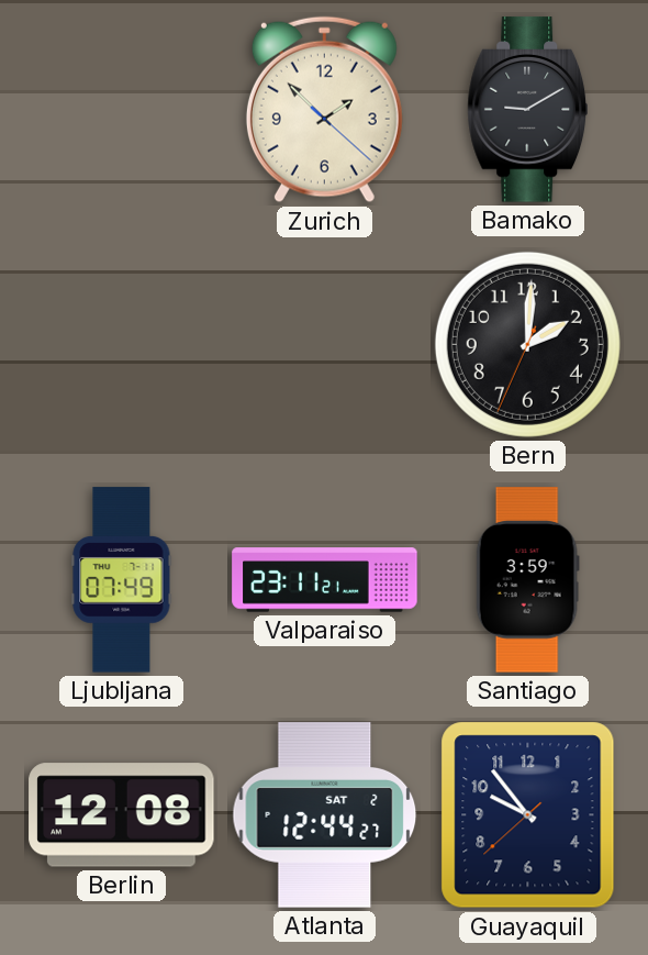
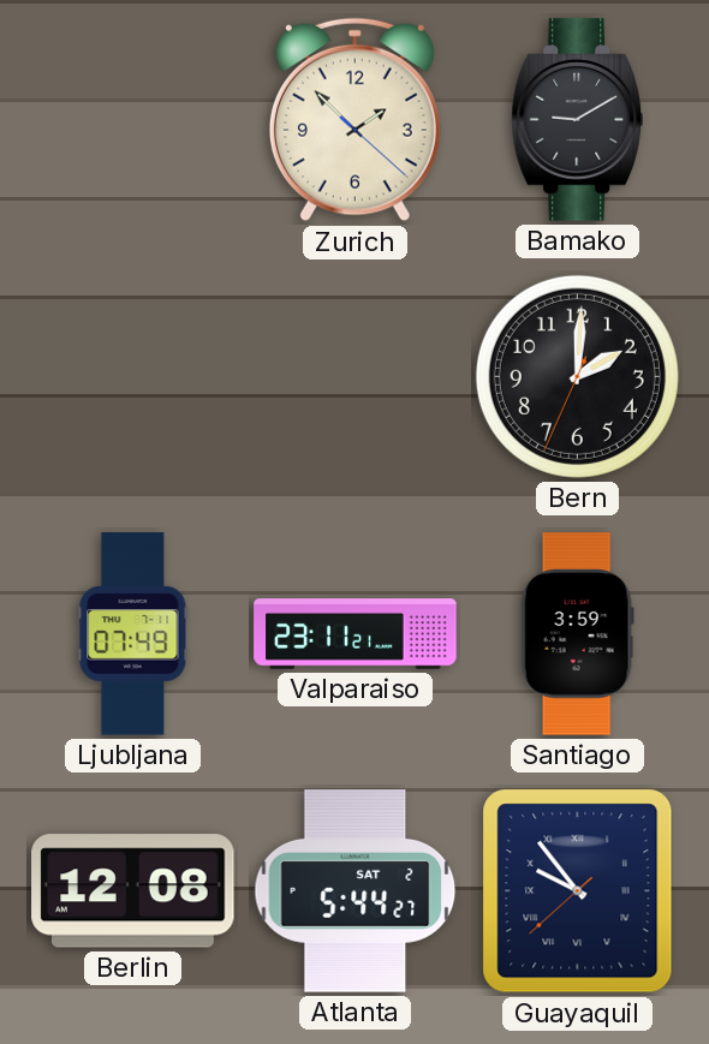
Atlanta: 12:44 -> 5:44
Guayaquil numerals: Arabic -> Roman
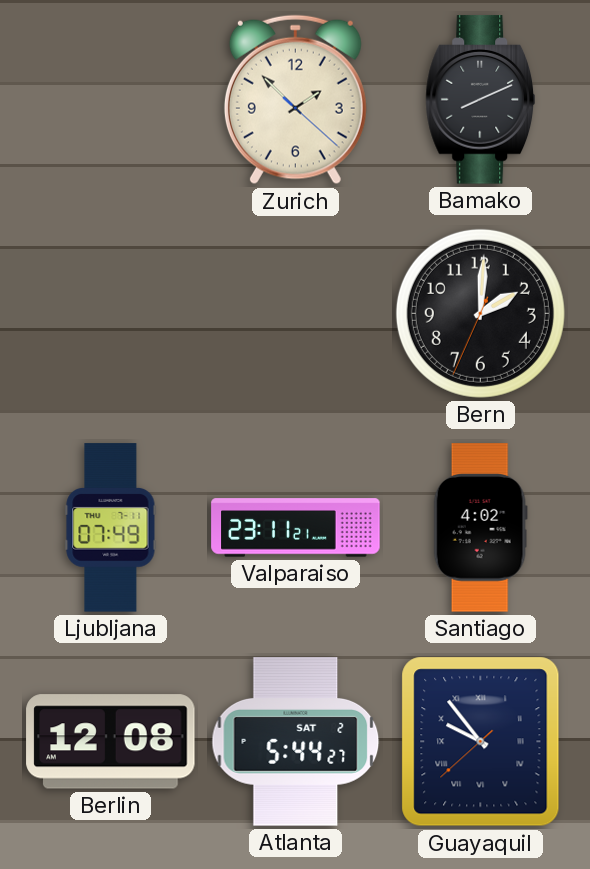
Bamako: 9:10 -> 8:11
Santiago: 3:59 -> 4:02
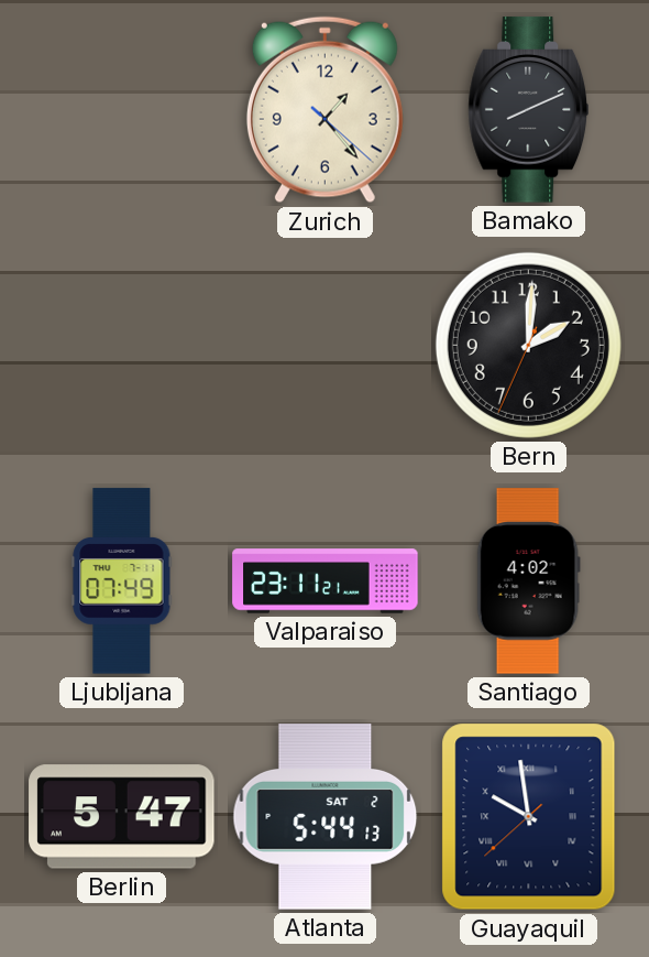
Zurich: 1:52 -> 1:23
Berlin: 12:08 -> 5:47
Atlanta: 5:44:27 -> 5:44:13
Guayaquil: 9:53 -> 9:58
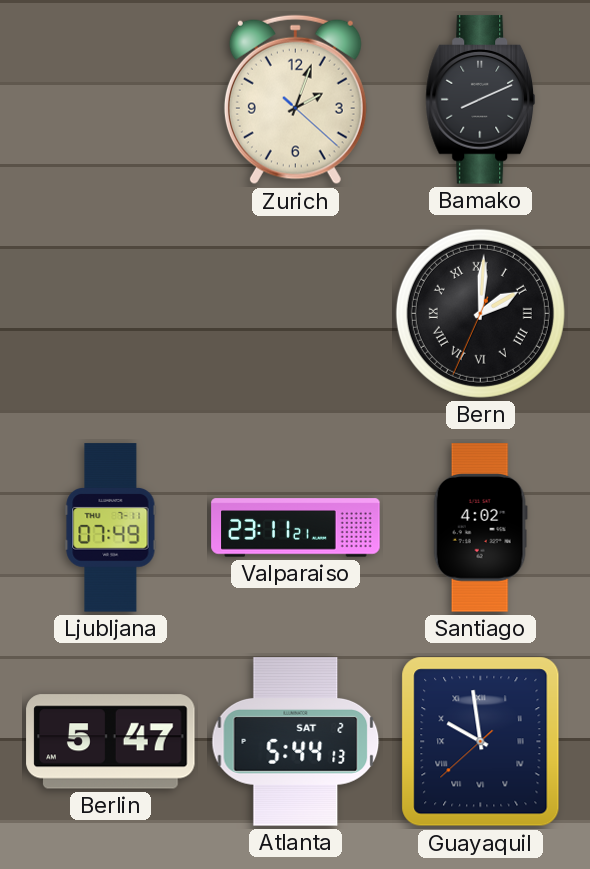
Zurich: 1:23 -> 2:03
Bern numerals: Arabic -> Roman
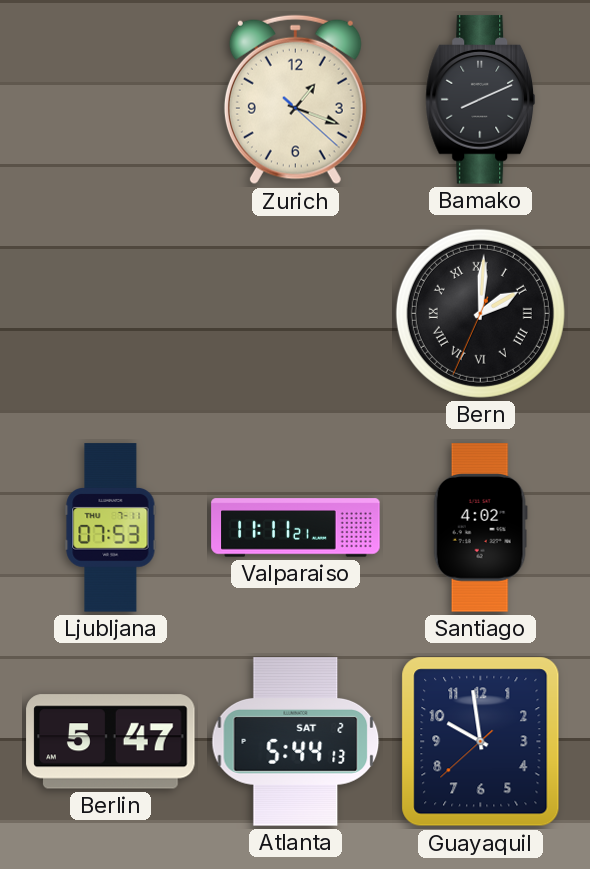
Zurich: 2:03 -> 1:18
Ljubljana: 07:49 -> 07:53
Valparaiso: 23:11 -> 11:11
Guayaquil numerals: Roman -> Arabic
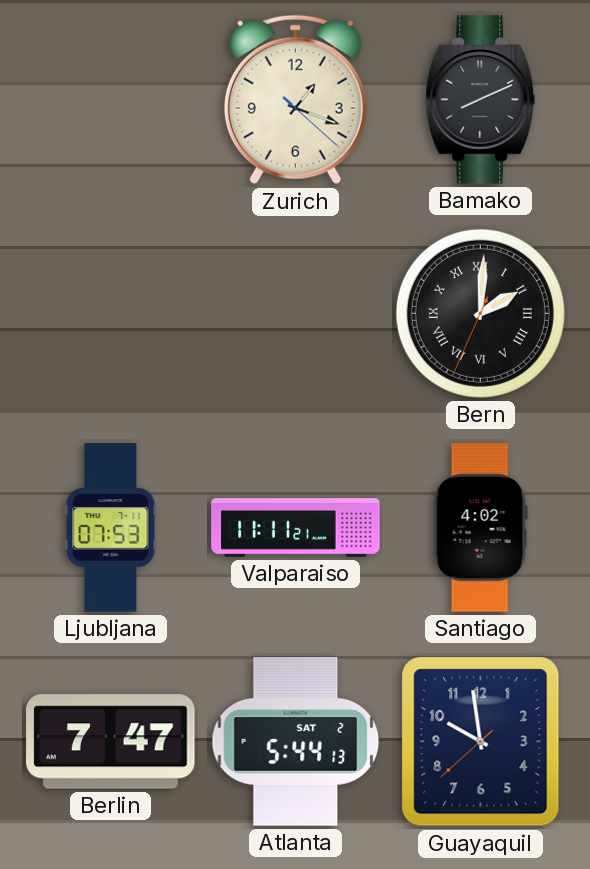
Berlin: 5:47 -> 7:47
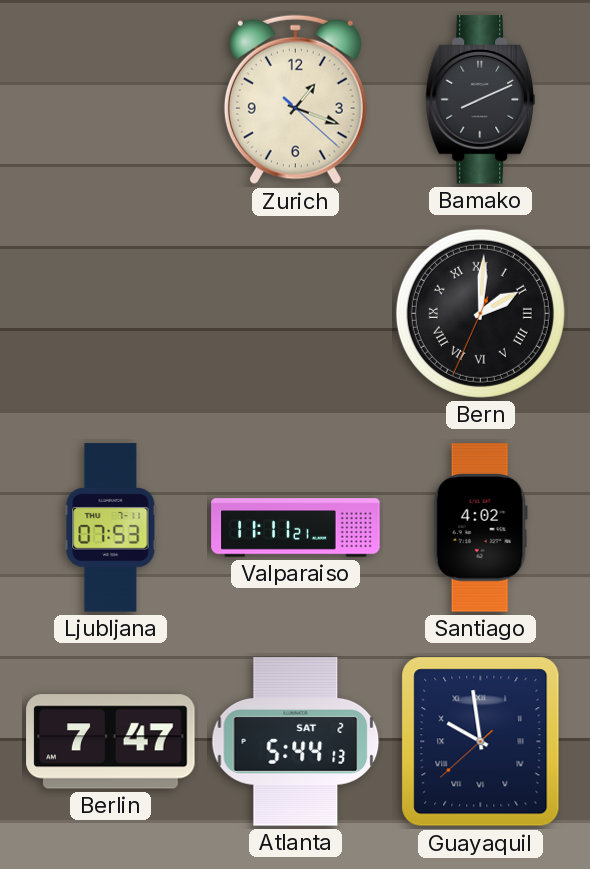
Guayaquil numerals: Arabic -> Roman
